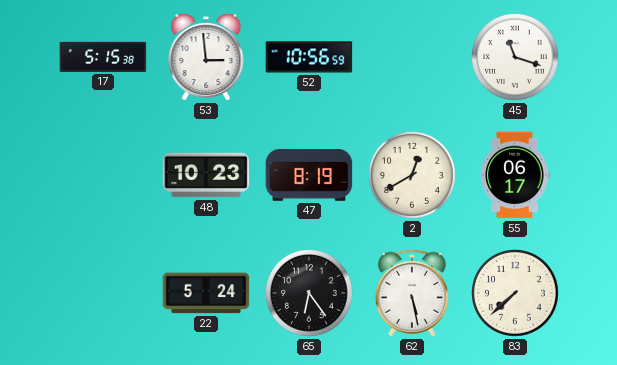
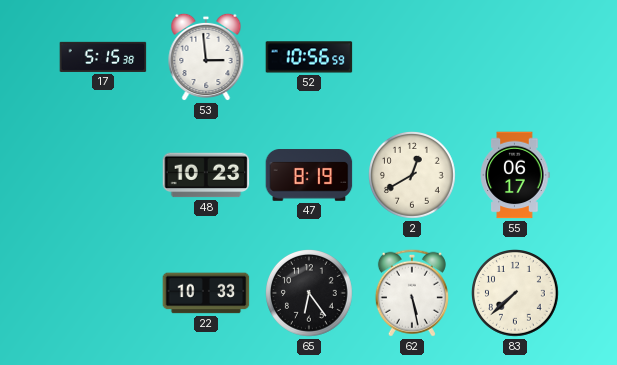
45: 11:18 -> none
22: 5:24 -> 10:33
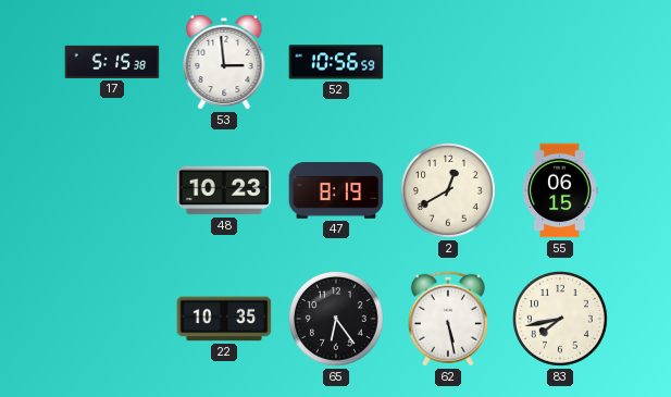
55: 06:17 -> 06:15
22: 10:33 -> 10:35
83: 7:38 -> 7:43
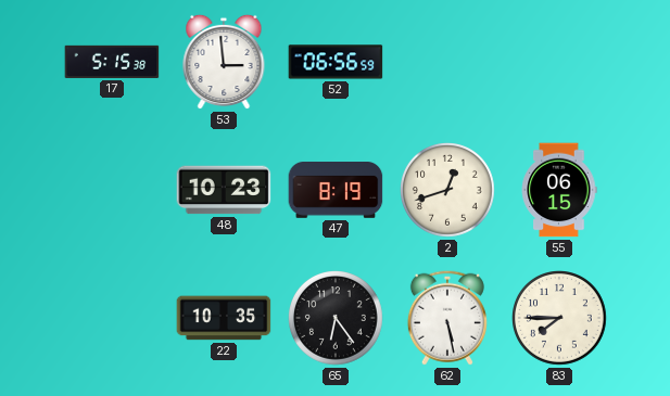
52: 10:56 -> 06:56
2: 12:40 -> 12:42
83: 7:43 -> 7:45
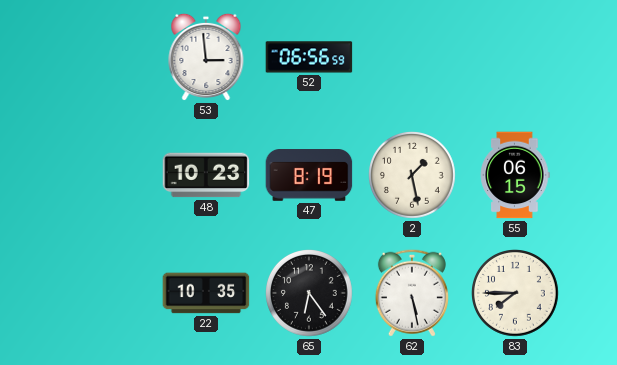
17: 5:15 -> none
2: 12:42 -> 1:28
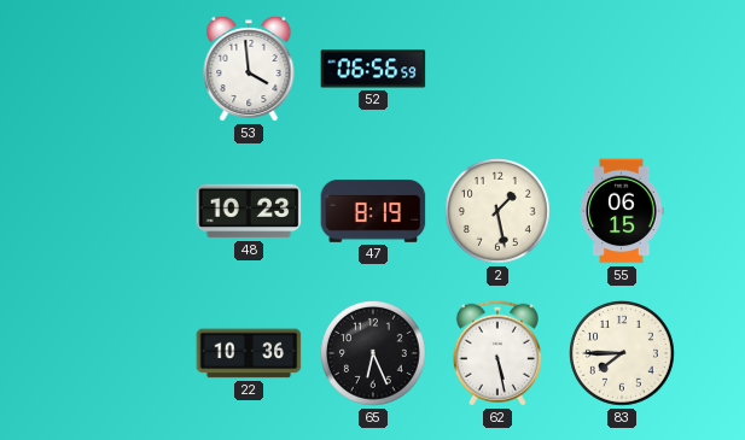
53: 2:59 -> 3:59
22: 10:35 -> 10:36
65: 6:24 -> 6:26
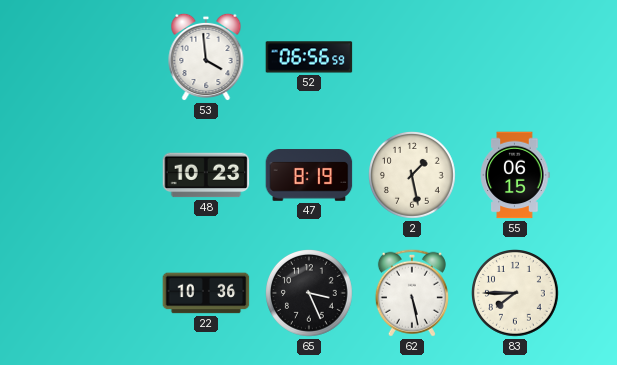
65: 6:26 -> 3:26
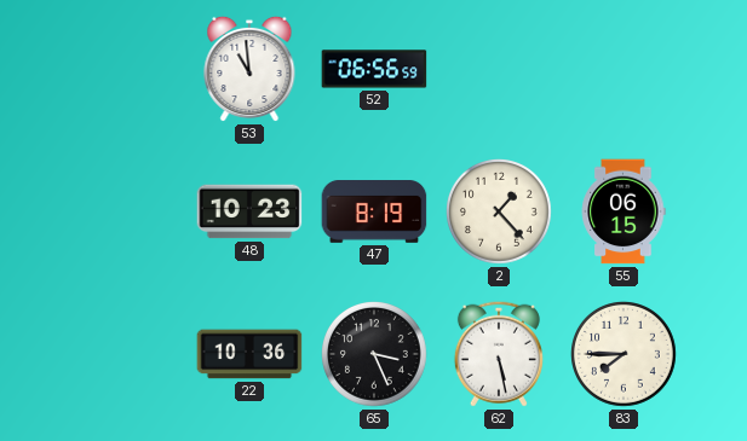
53: 3:59 -> 10:59
2: 1:28 -> 1:23
